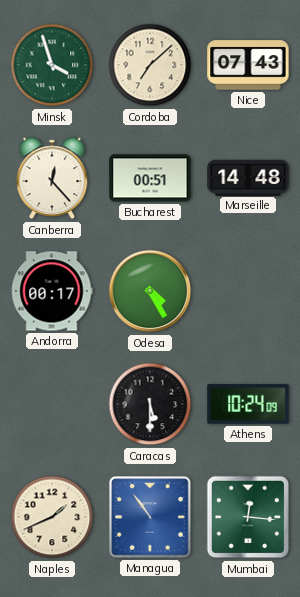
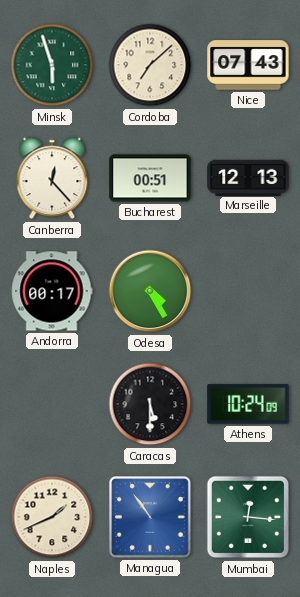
Minsk: 3:57 -> 5:57
Marseille: 14:48 -> 12:13
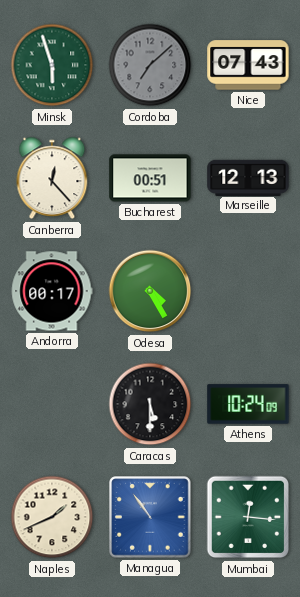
Cordoba dial: cream -> grey
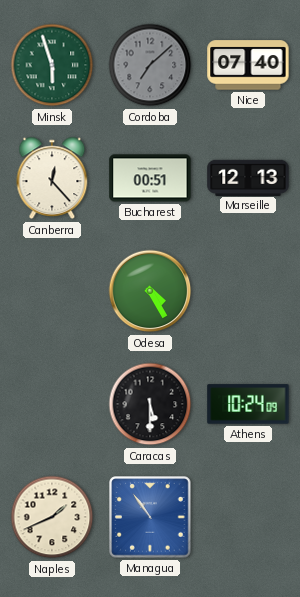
Nice: 07:43 -> 07:40
Andorra: 00:17 -> none
Mumbai: 12:16 -> none
